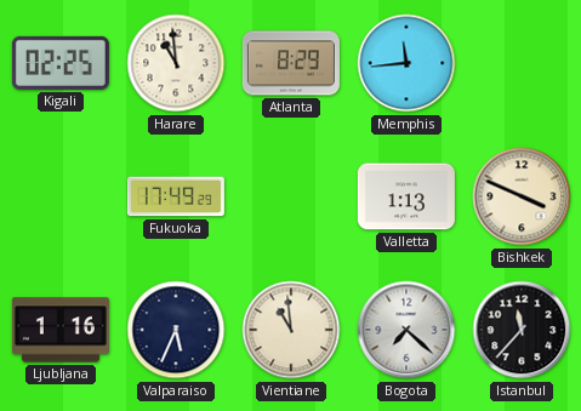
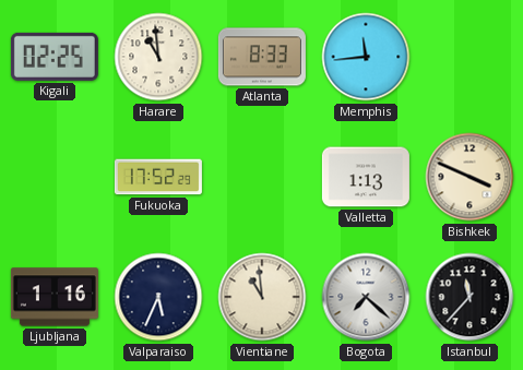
Atlanta: 8:29 -> 8:33
Fukuoka: 17:49 -> 17:52
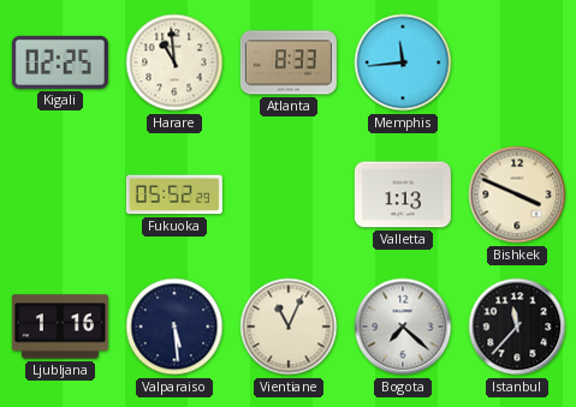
Fukuoka: 17:52 -> 05:52
Valparaiso: 5:34 -> 5:29
Vientiane: 10:59 -> 11:04
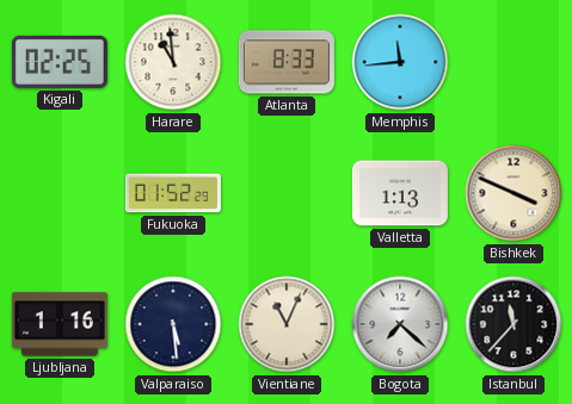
Fukuoka: 05:52 -> 01:52
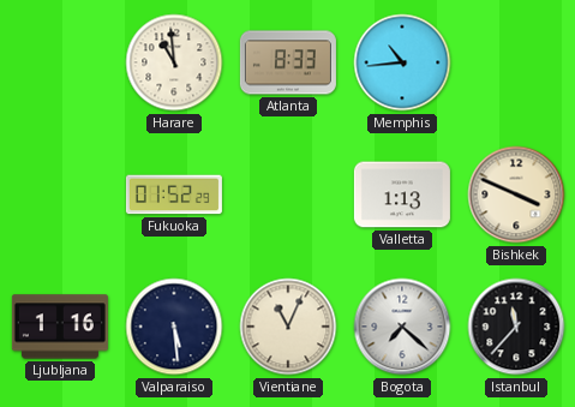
Kigali: 02:25 -> none
Memphis: 11:44 -> 10:44
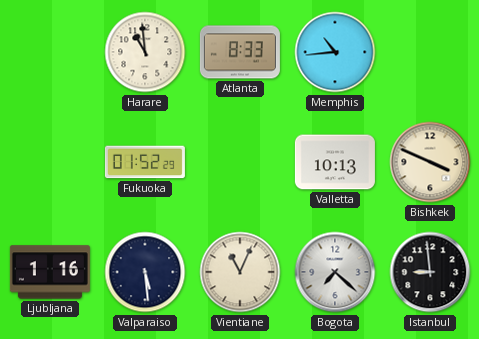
Valletta: 1:13 -> 10:13
Istanbul: 11:37 -> 8:59
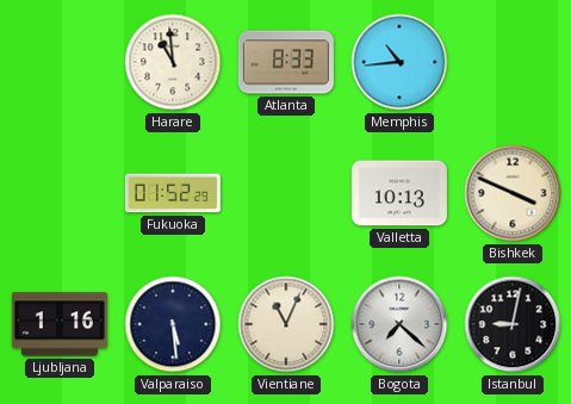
Istanbul: 8:59 -> 9:02
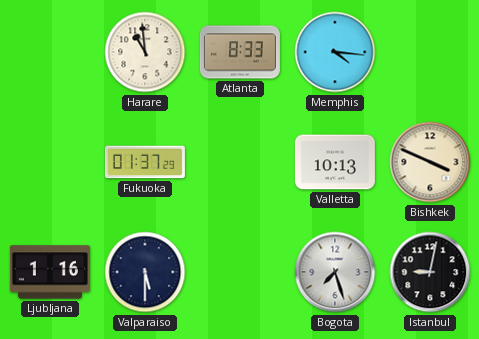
Memphis: 10:44 -> 4:16
Fukuoka: 01:52 -> 01:37
Valparaiso: 5:29 -> 5:30
Vientiane: 11:04 -> none
Bogota: 7:22 -> 7:27
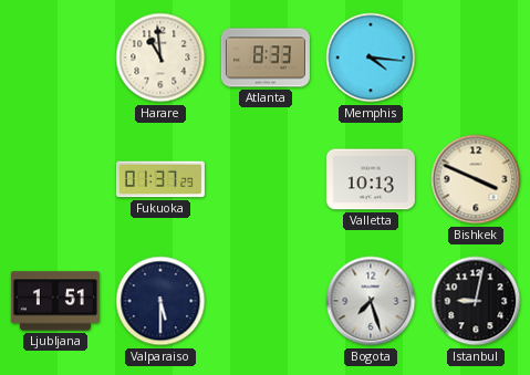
Ljubljana: 1:16 -> 1:51
